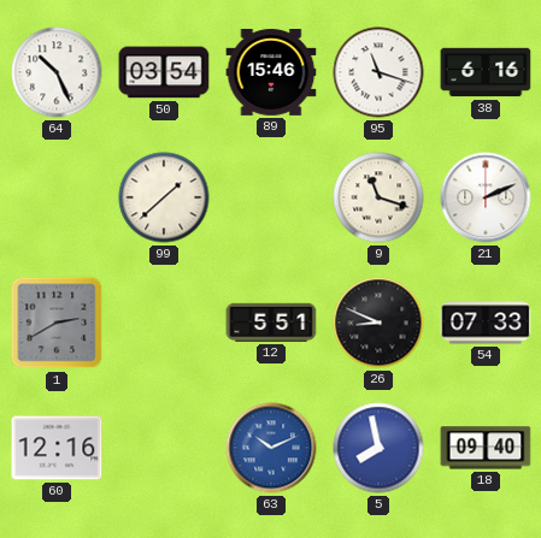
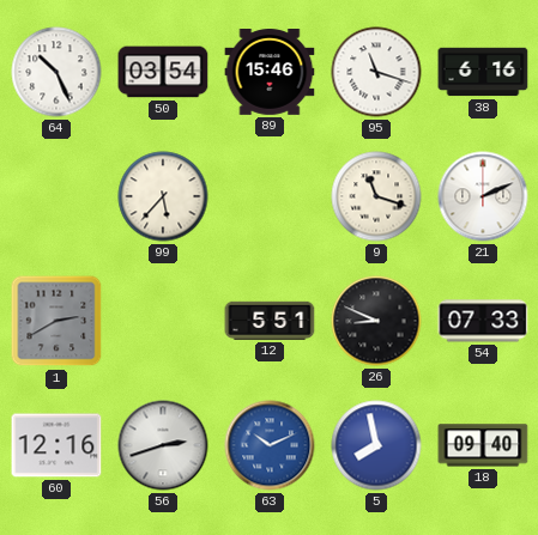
99: 1:38 -> 5:37
56: none -> 2:42
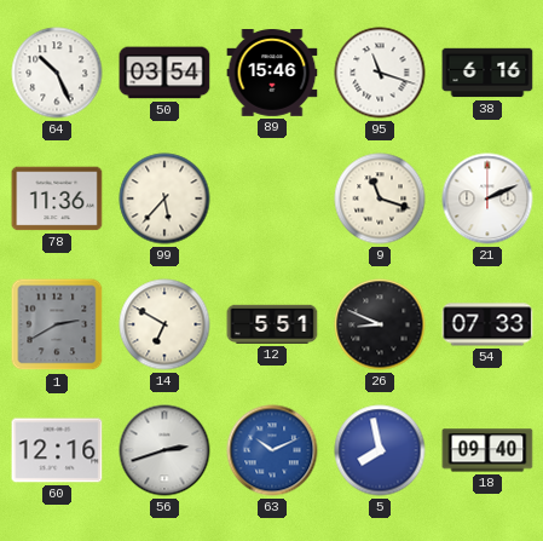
78: none -> 11:36
14: none -> 6:50
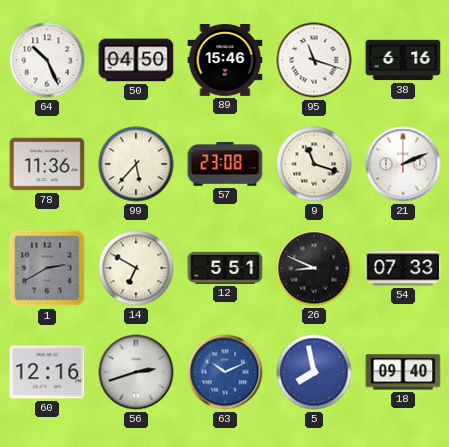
50: 03:54 -> 04:50
57: none -> 23:08
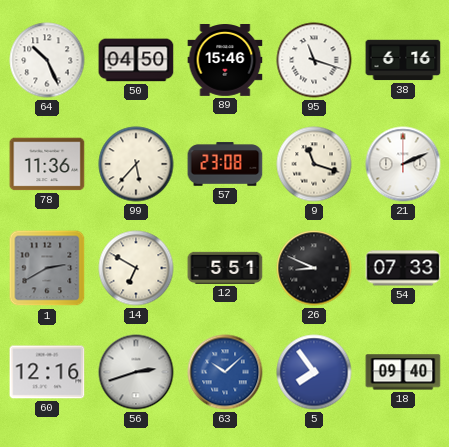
63: 10:11 -> 10:08
5: 7:58 -> 7:54
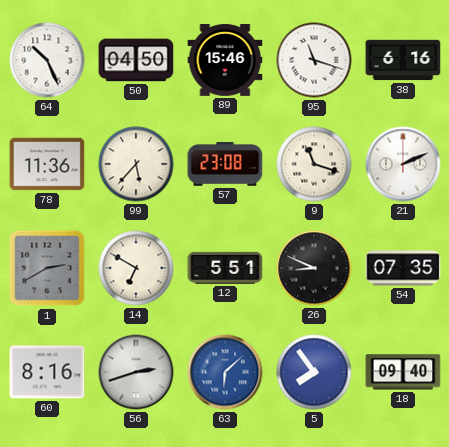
54: 07:33 -> 07:35
60: 12:16 -> 8:16
63: 10:08 -> 6:08
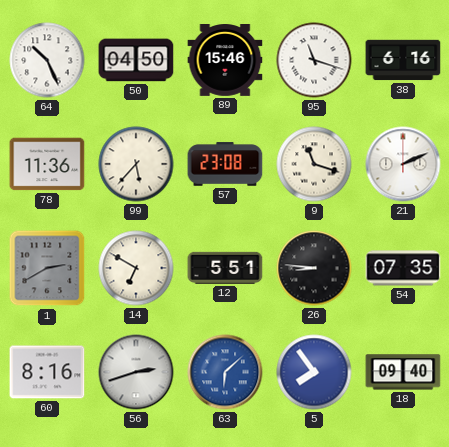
26: 8:49 -> 8:46
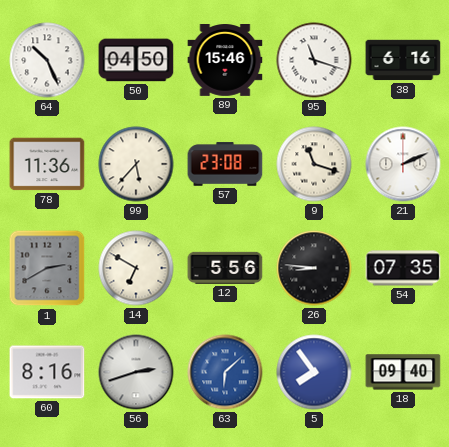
12: 5:51 -> 5:56
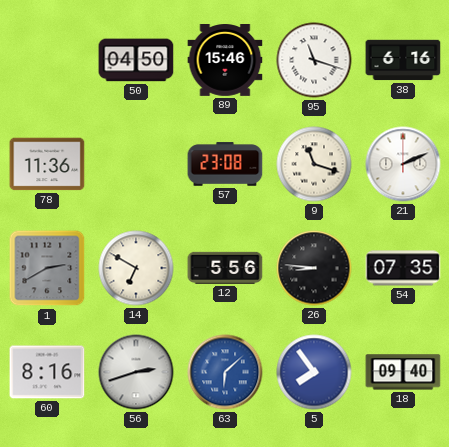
64: 10:26 -> none
99: 5:37 -> none
